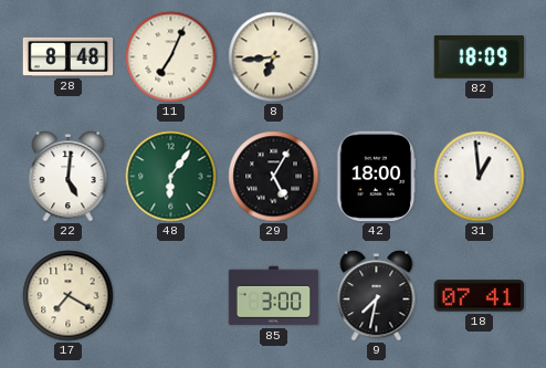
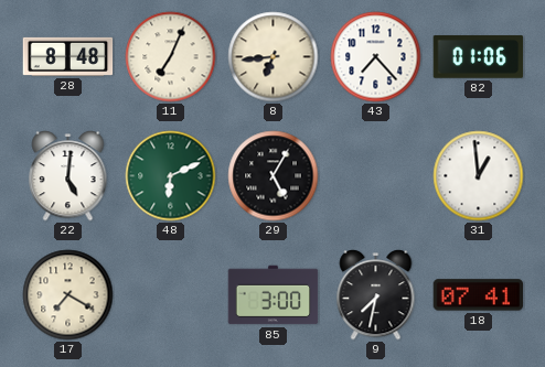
43: none -> 7:23
82: 18:09 -> 01:06
48: 6:06 -> 6:11
42: 18:00 -> none
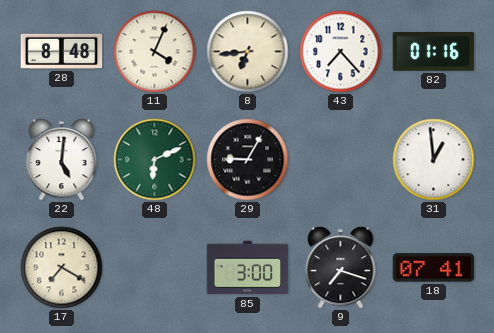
11: 7:04 -> 4:04
82: 01:06 -> 01:16
29: 5:05 -> 9:05
9: 7:32 -> 7:18
